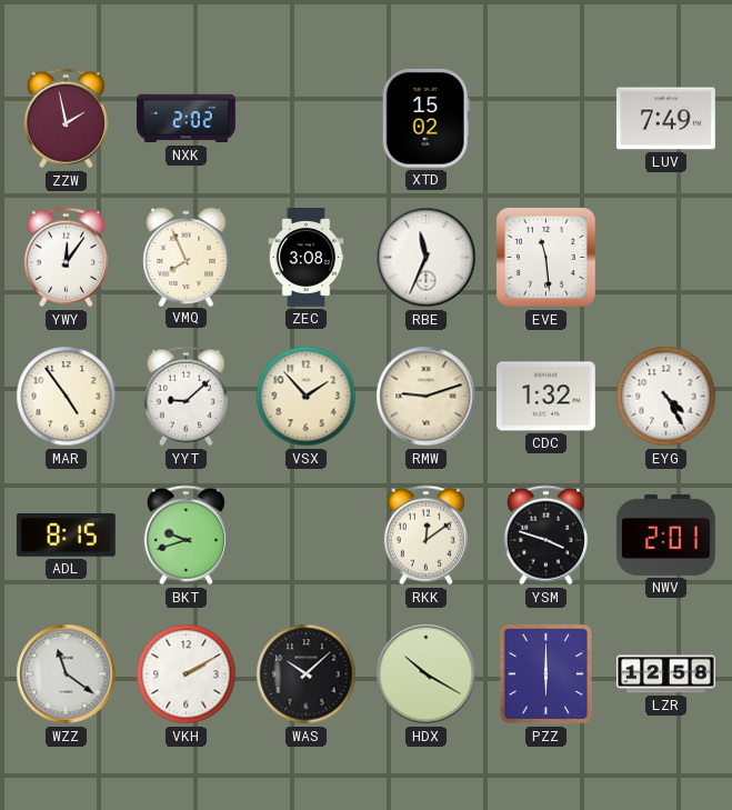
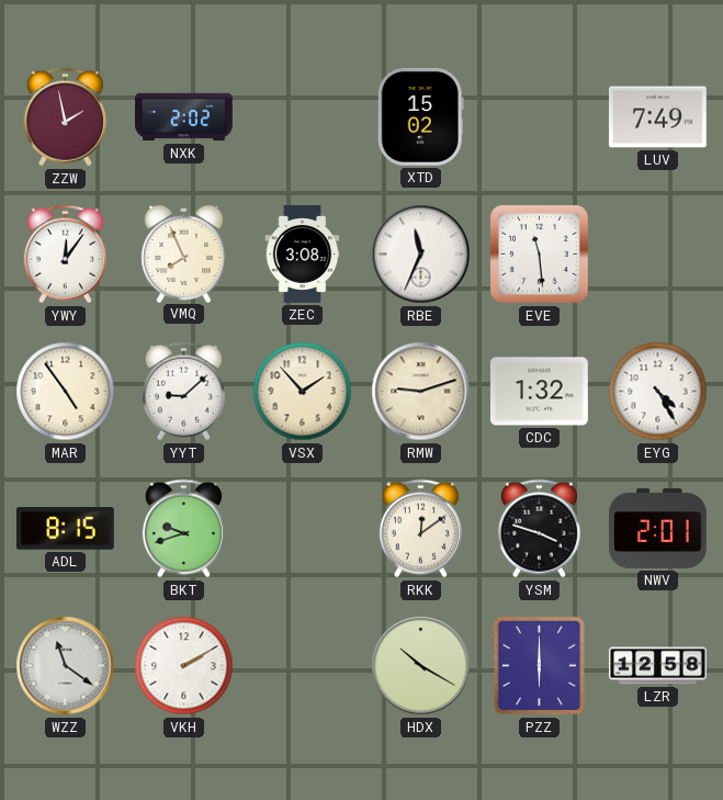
WAS: 10:08 -> none
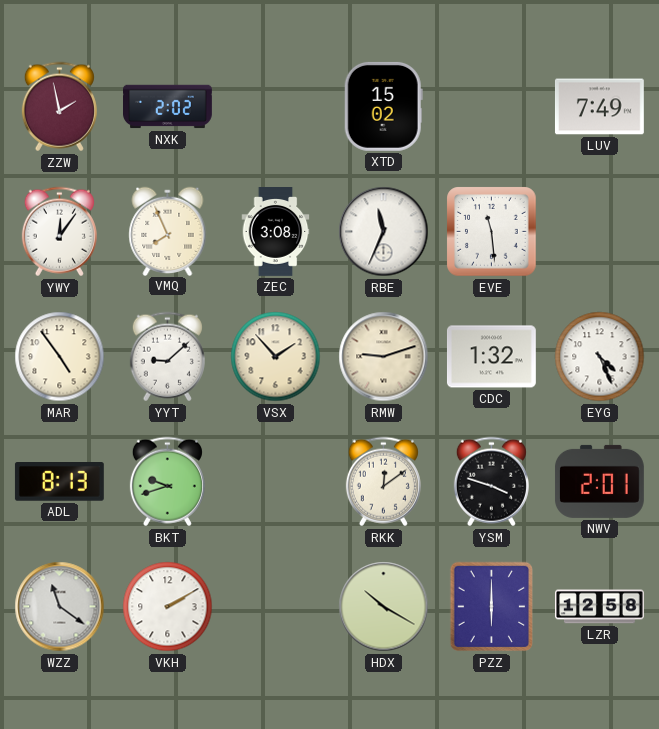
EYG: 4:25 -> 4:26
ADL: 8:15 -> 8:13
